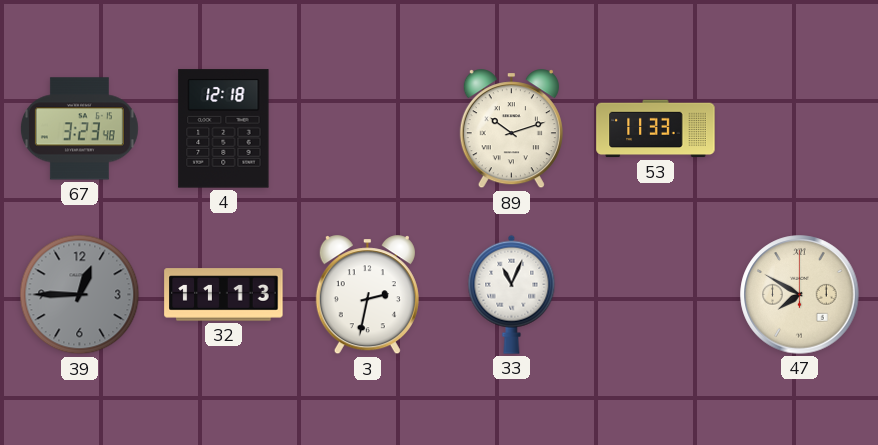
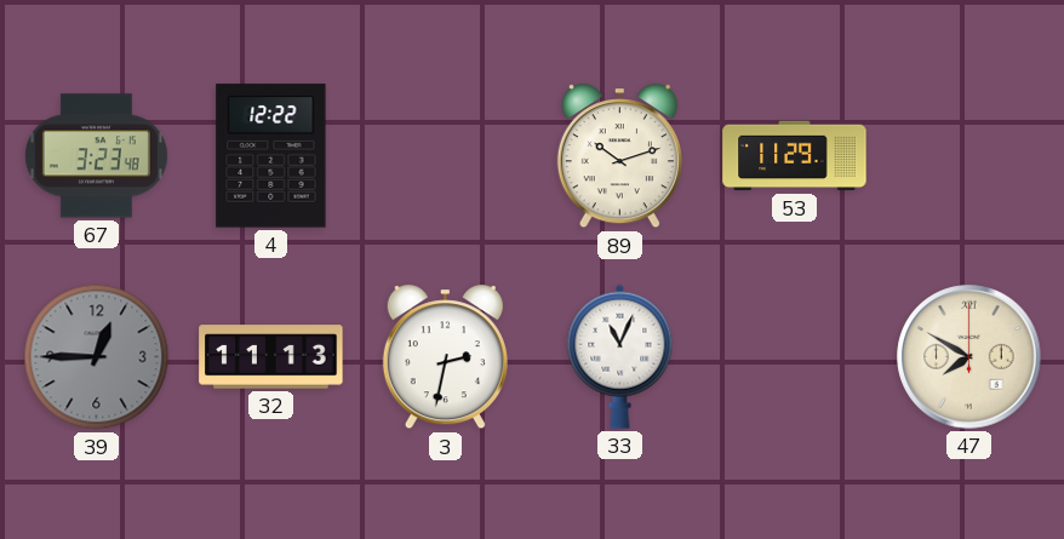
4: 12:18 -> 12:22
53: 11:33 -> 11:29
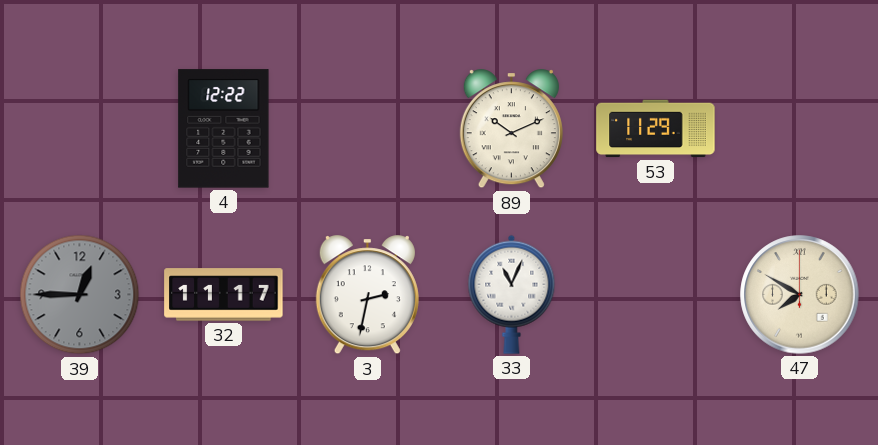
67: 3:23 -> none
89: 10:12 -> 10:11
32: 11:13 -> 11:17
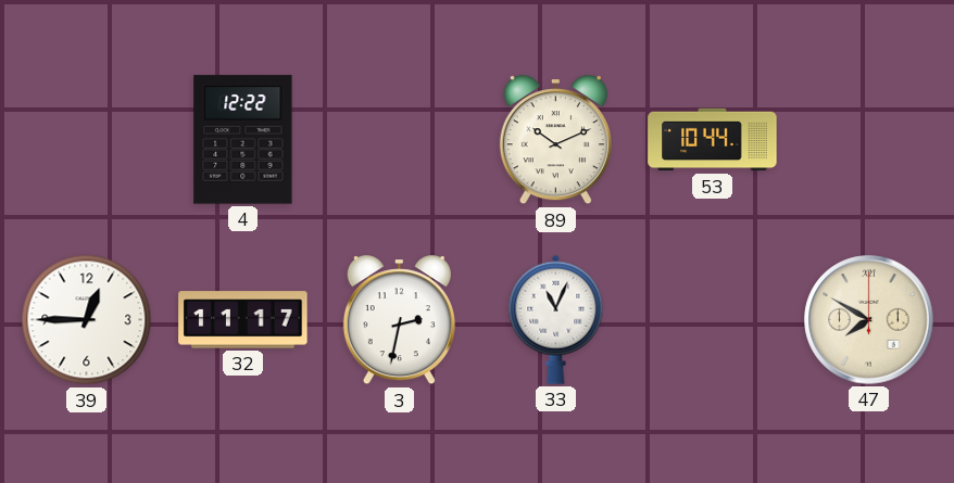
53: 11:29 -> 10:44
39 dial: grey -> white
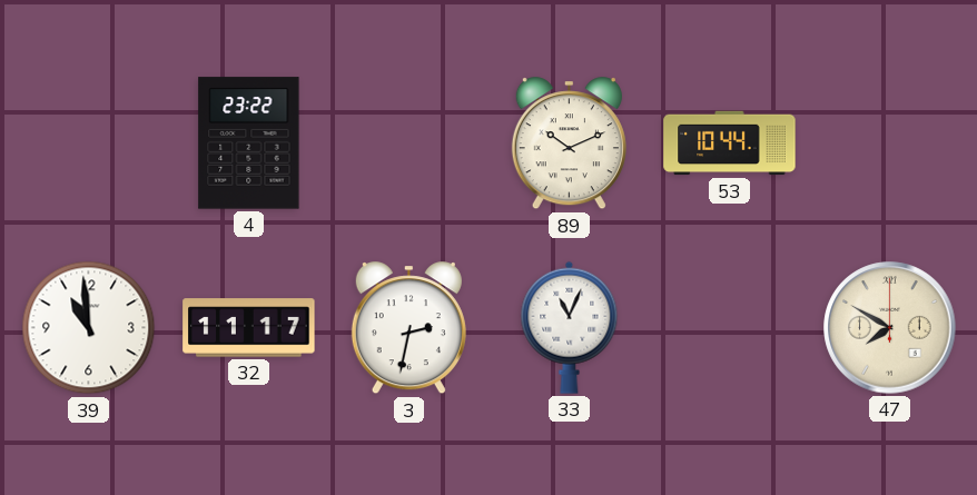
4: 12:22 -> 23:22
39: 12:45 -> 10:59
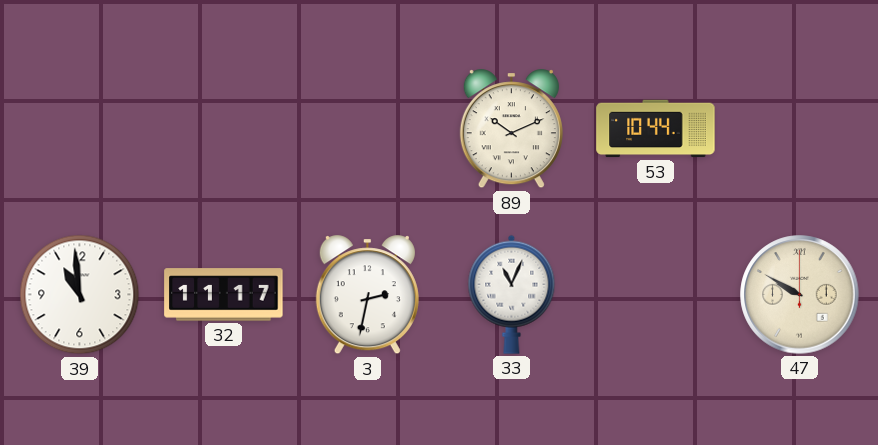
4: 23:22 -> none
47: 7:50 -> 9:50
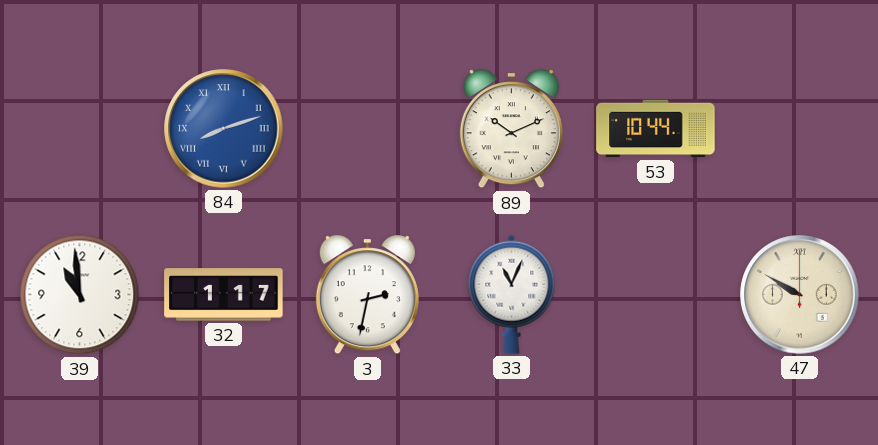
84: none -> 8:12
32: 11:17 -> 1:17
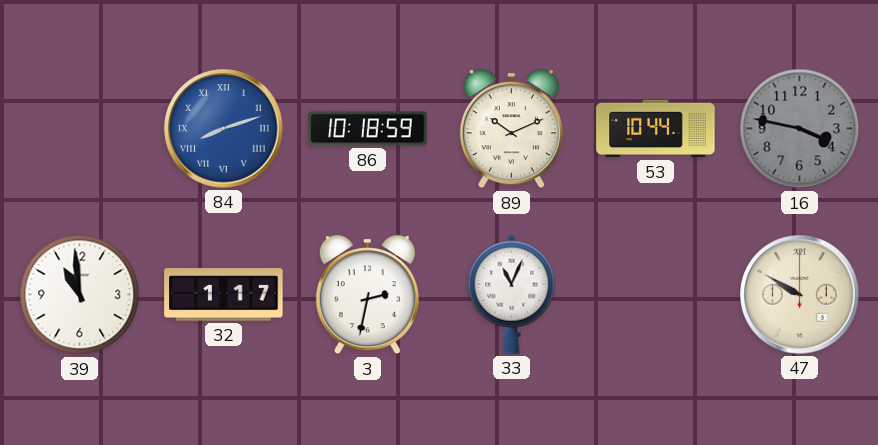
86: none -> 10:18
16: none -> 3:47
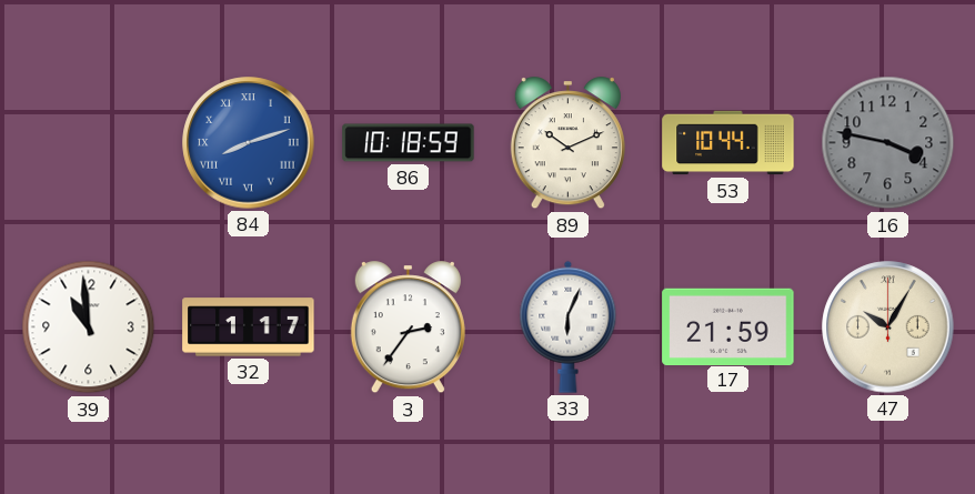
3: 2:32 -> 2:36
33: 11:04 -> 6:04
17: none -> 21:59
47: 9:50 -> 10:05
